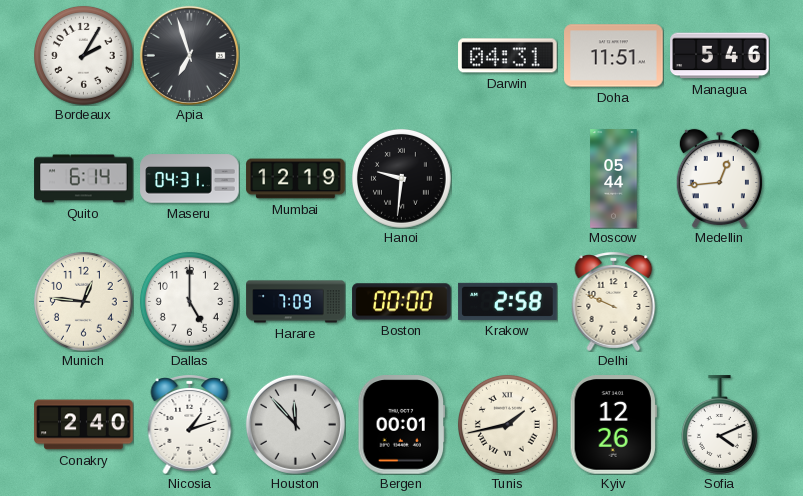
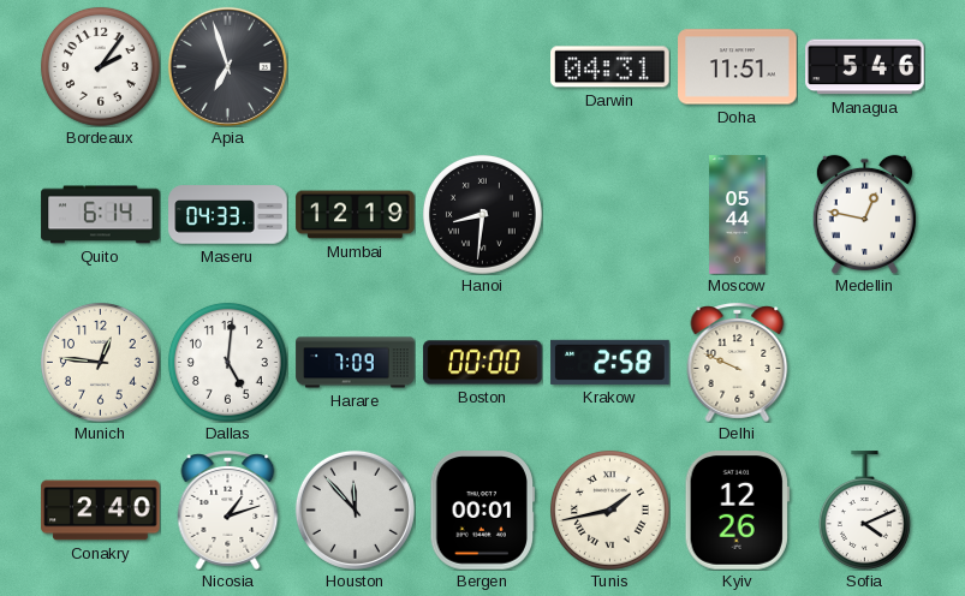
Bordeaux: 2:05 -> 2:06
Maseru: 04:31 -> 04:33
Hanoi: 9:31 -> 8:31
Medellin: 12:44 -> 12:47
Dallas: 5:00 -> 5:01
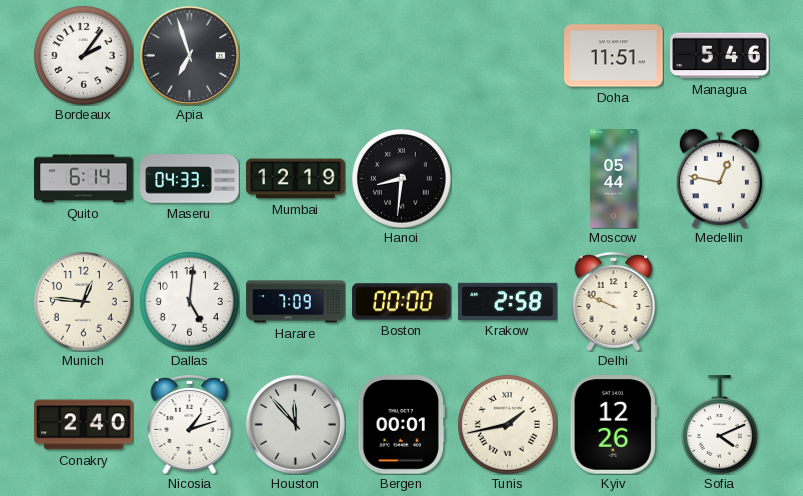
Darwin: 04:31 -> none
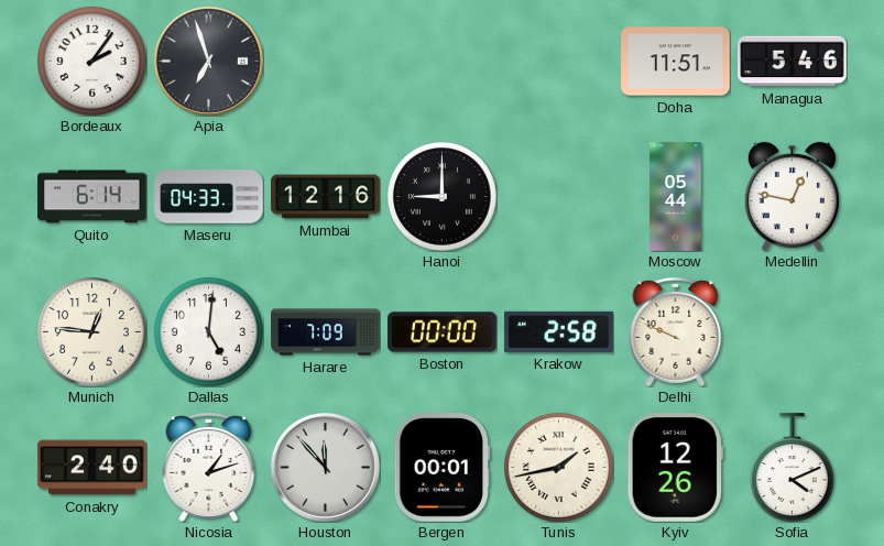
Mumbai: 12:19 -> 12:16
Hanoi: 8:31 -> 9:00
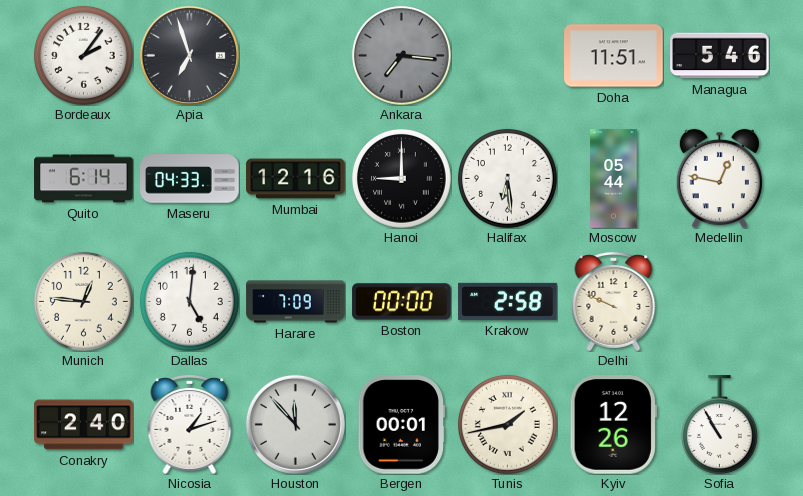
Ankara: none -> 7:16
Halifax: none -> 6:29
Sofia: 4:11 -> 10:55
